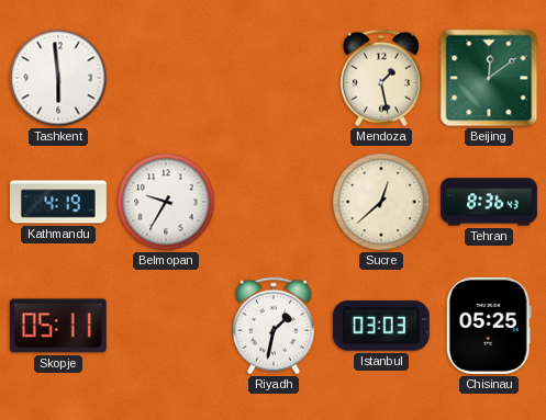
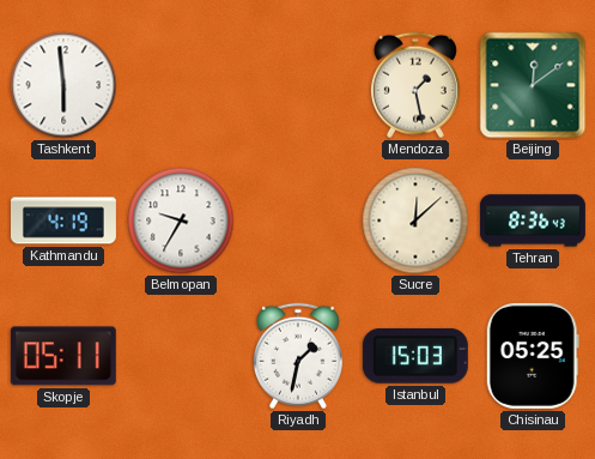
Sucre: 12:38 -> 12:08
Istanbul: 03:03 -> 15:03
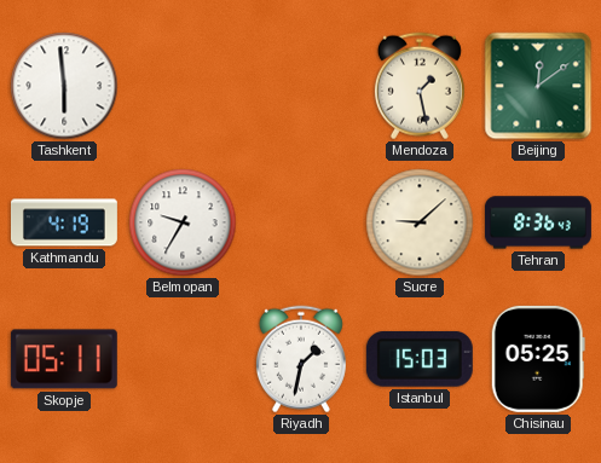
Sucre: 12:08 -> 9:08
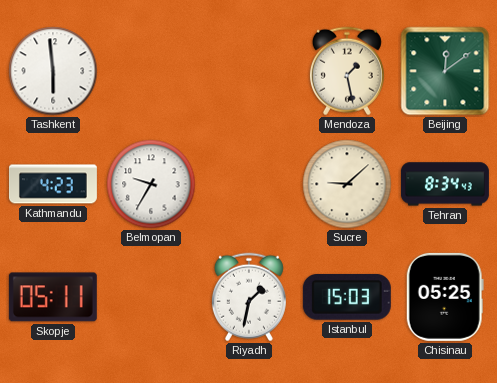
Kathmandu: 4:19 -> 4:23
Tehran: 8:36 -> 8:34
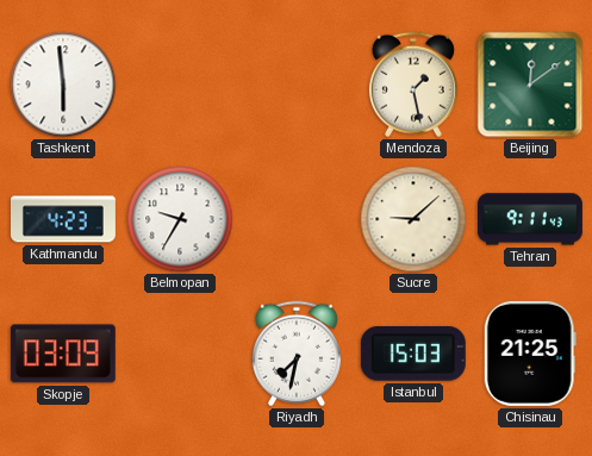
Tehran: 8:34 -> 9:11
Skopje: 05:11 -> 03:09
Riyadh: 1:32 -> 7:32
Chisinau: 05:25 -> 21:25
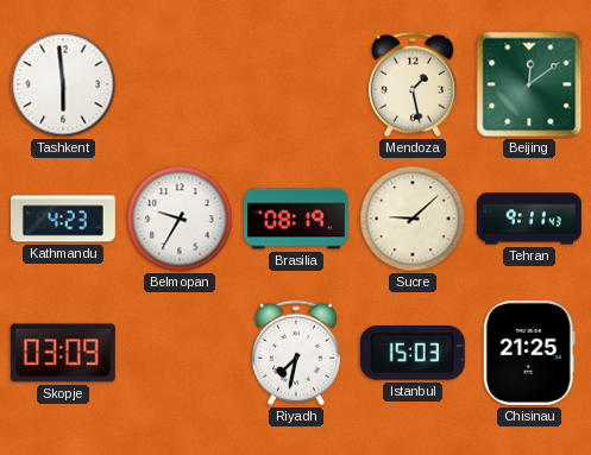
Brasilia: none -> 08:19
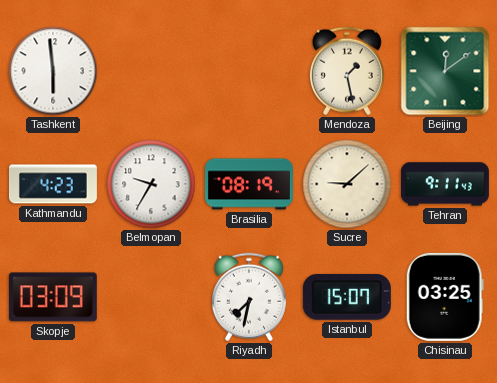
Istanbul: 15:03 -> 15:07
Chisinau: 21:25 -> 03:25
